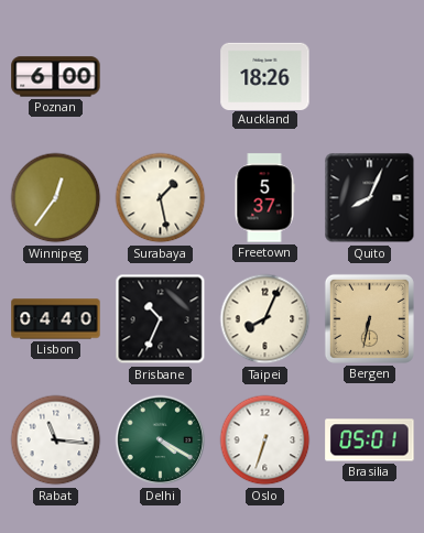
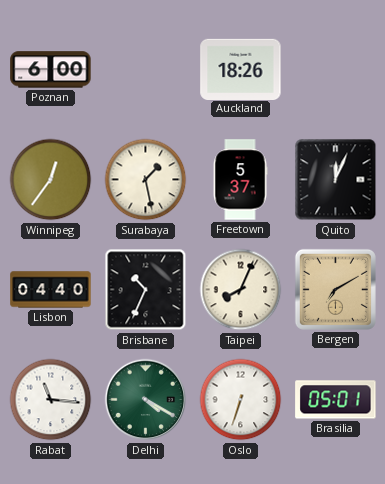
Quito: 8:04 -> 12:04
Bergen: 6:32 -> 7:10
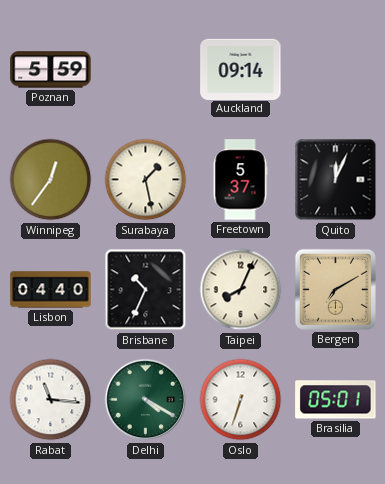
Poznan: 6:00 -> 5:59
Auckland: 18:26 -> 09:14
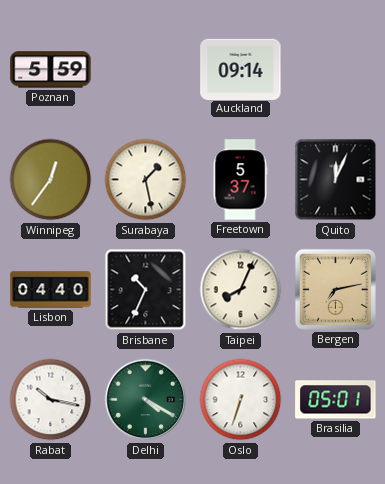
Bergen: 7:10 -> 7:13
Rabat: 11:16 -> 10:17
